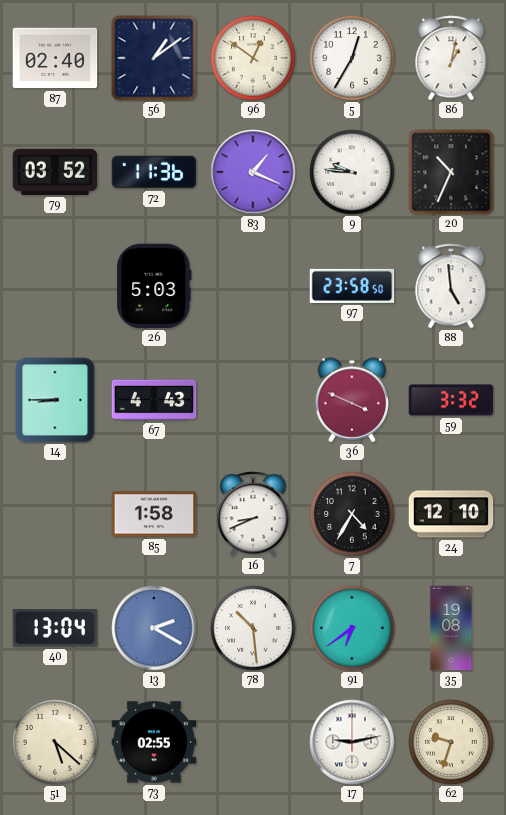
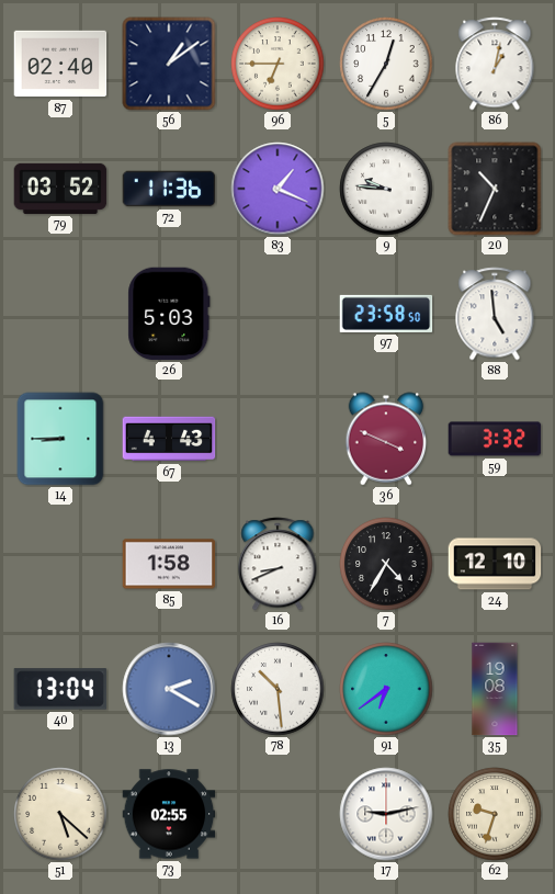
96: 12:51 -> 6:45
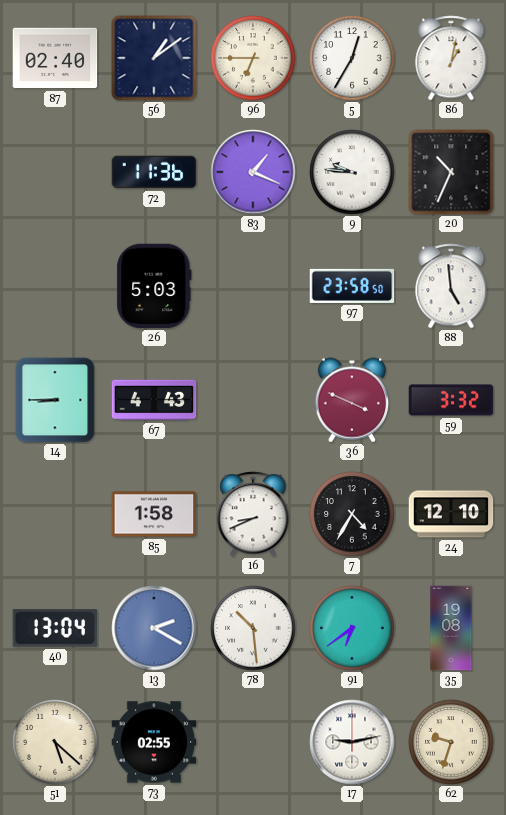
79: 03:52 -> none
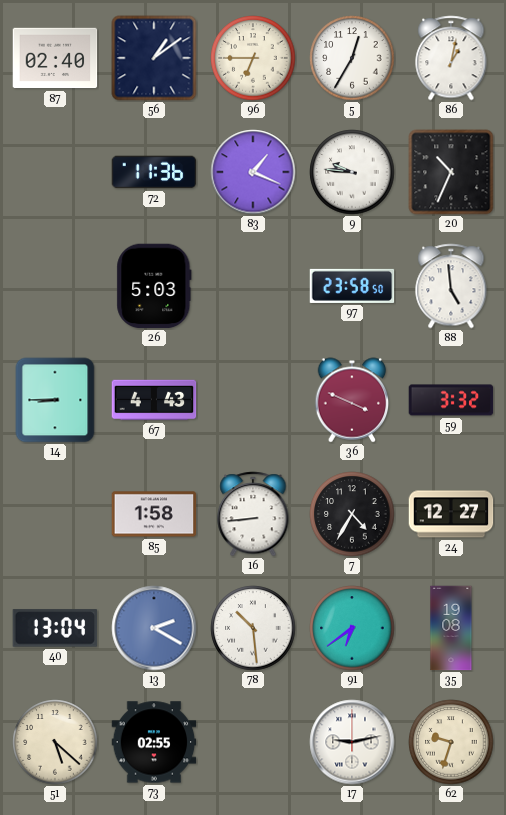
16: 8:41 -> 8:44
24: 12:10 -> 12:27
